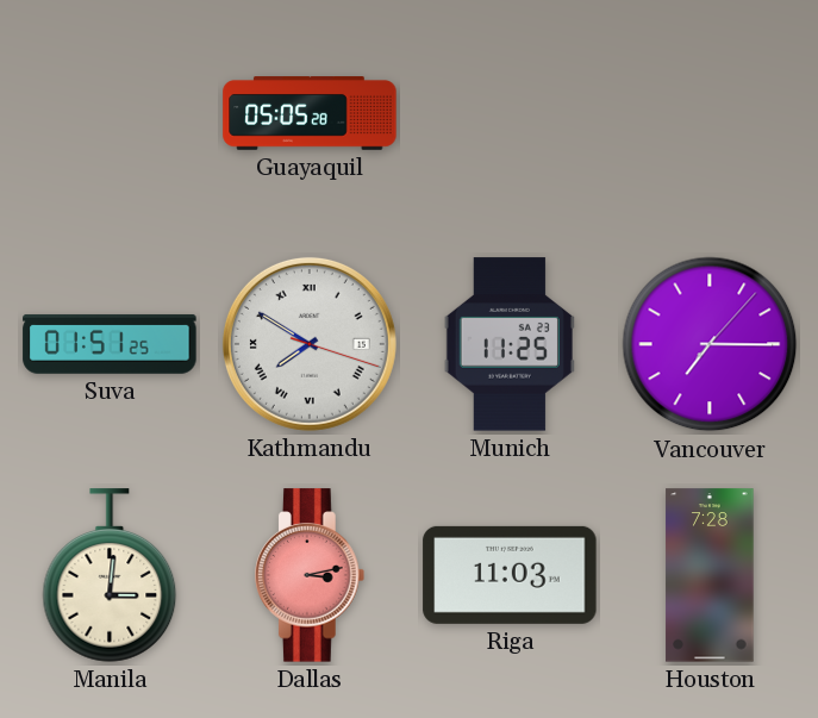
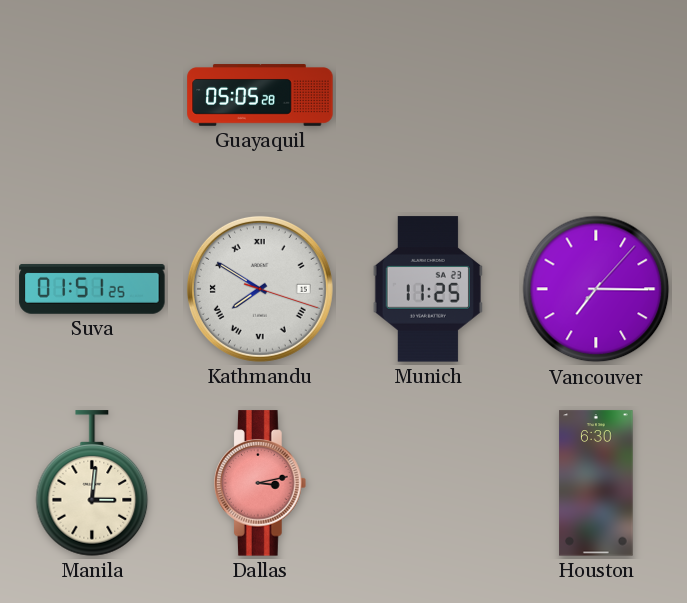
Riga: 11:03 -> none
Houston: 7:28 -> 6:30
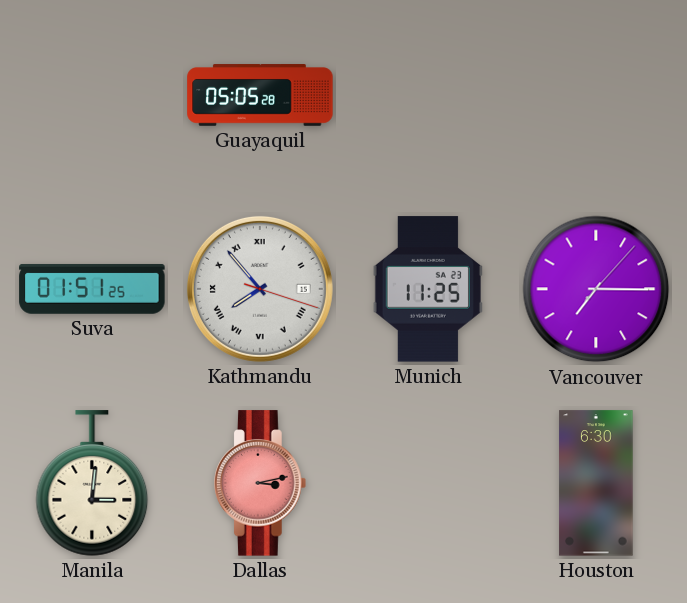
Kathmandu: 7:50 -> 7:53
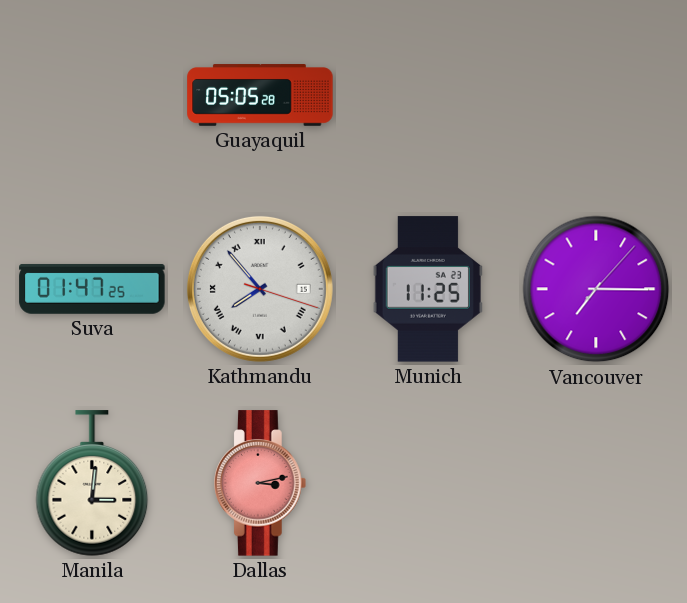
Suva: 01:51 -> 01:47
Houston: 6:30 -> none
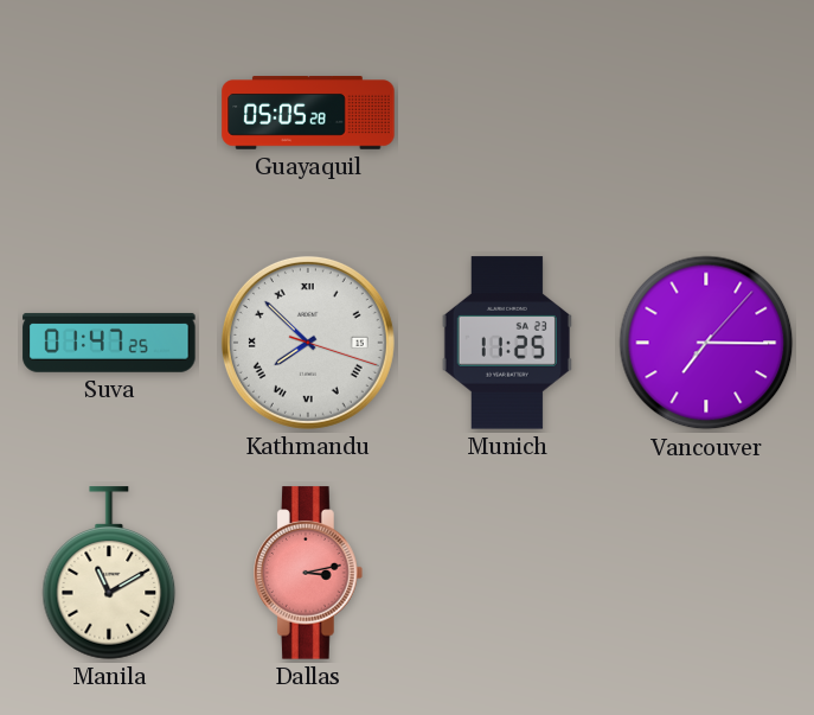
Kathmandu: 7:53 -> 7:52
Manila: 3:01 -> 11:10
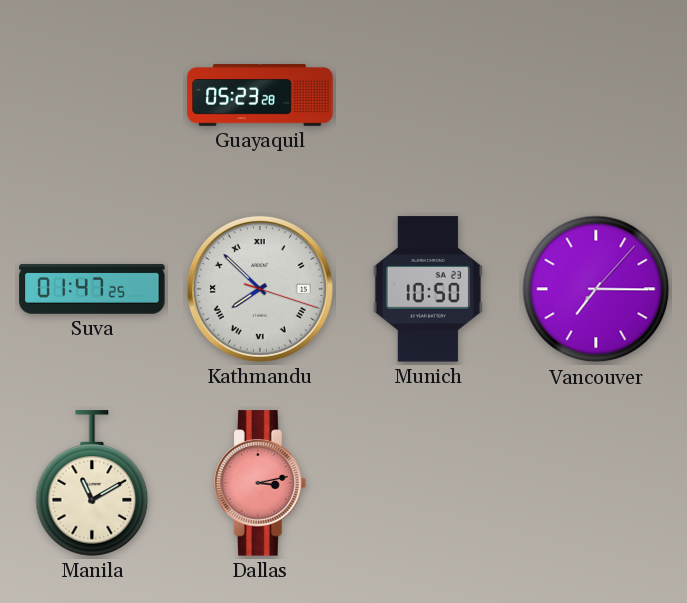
Guayaquil: 05:05 -> 05:23
Munich: 11:25 -> 10:50
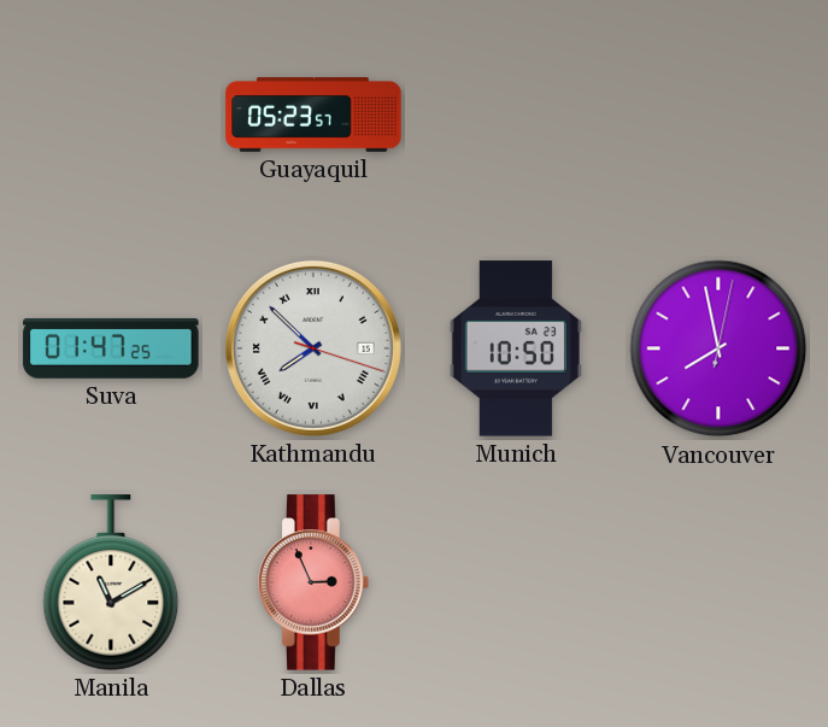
Guayaquil: 05:23:28 -> 05:23:57
Vancouver: 7:15 -> 7:58
Dallas: 3:13 -> 2:56
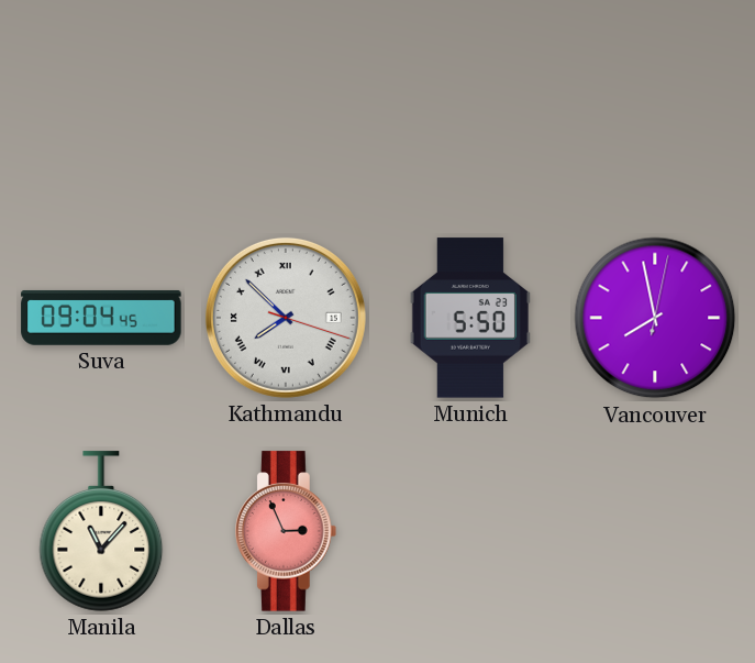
Guayaquil: 05:23 -> none
Suva: 01:47 -> 09:04
Munich: 10:50 -> 5:50
Manila: 11:10 -> 11:07
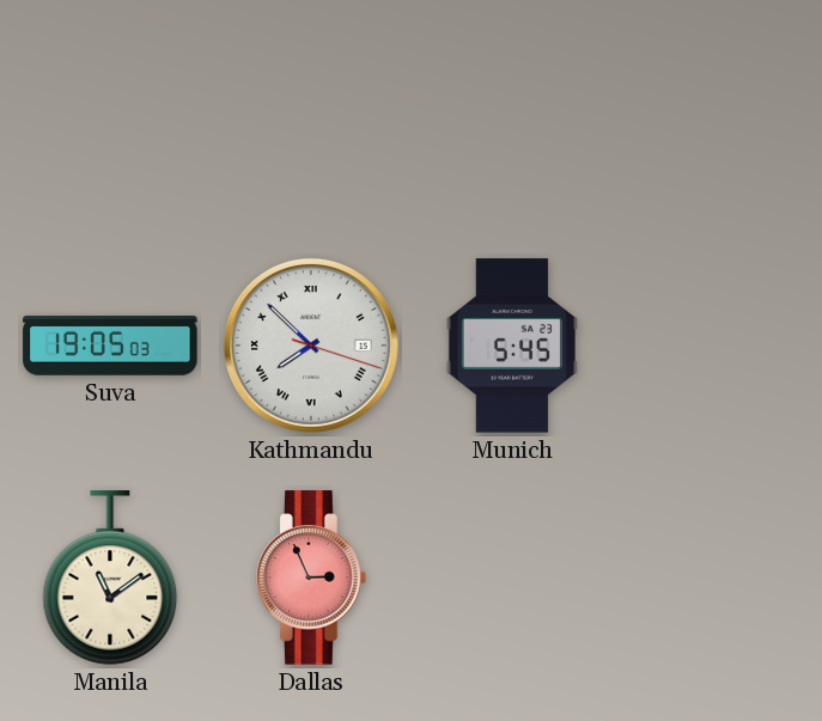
Suva: 09:04 -> 19:05
Munich: 5:50 -> 5:45
Vancouver: 7:58 -> none
Manila: 11:07 -> 11:09
